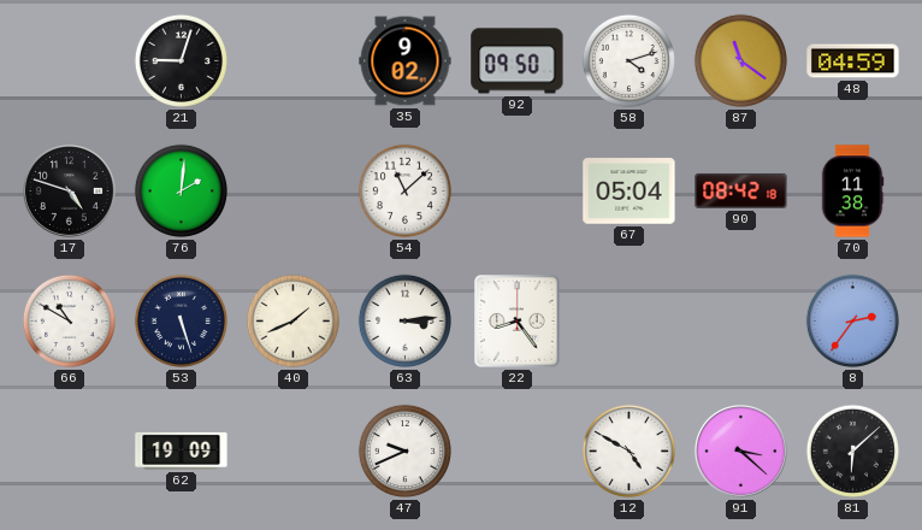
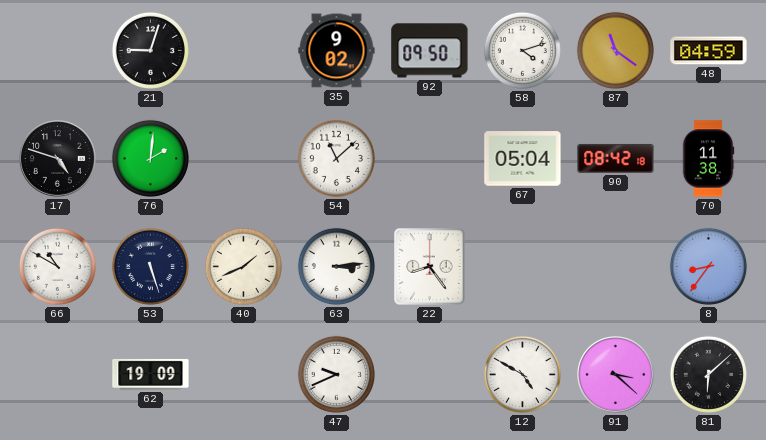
8: 2:36 -> 8:36
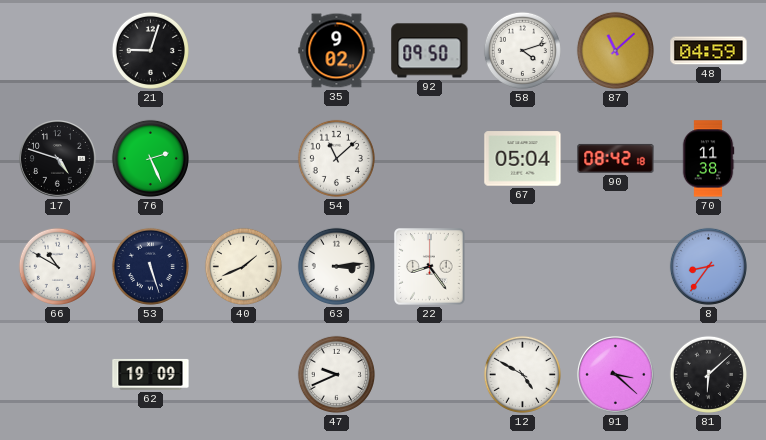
87: 11:21 -> 11:08
76: 2:01 -> 2:26
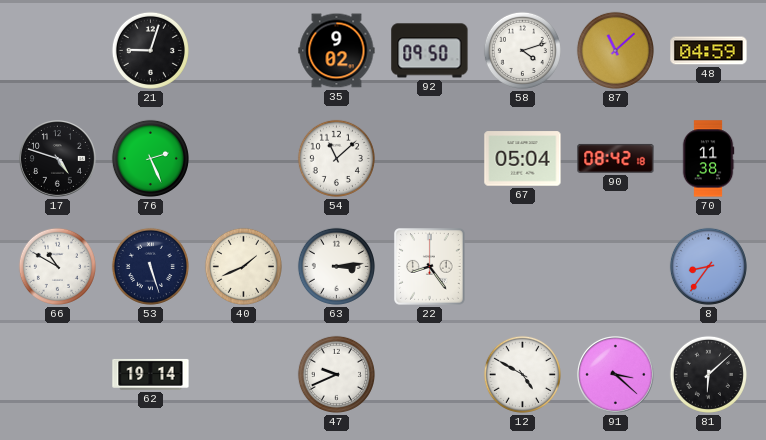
62: 19:09 -> 19:14
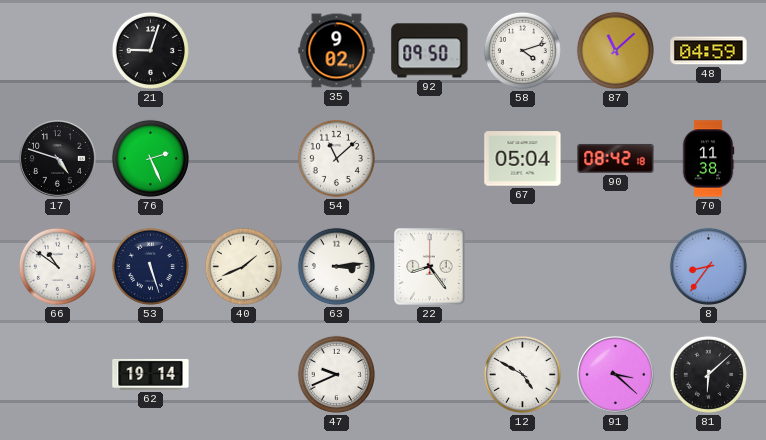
66: 10:50 -> 10:51
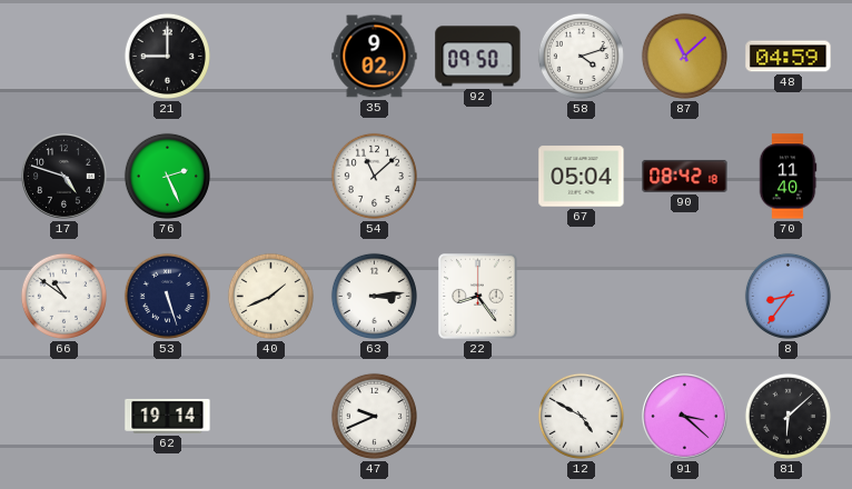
21: 9:03 -> 9:00
70: 11:38 -> 11:40
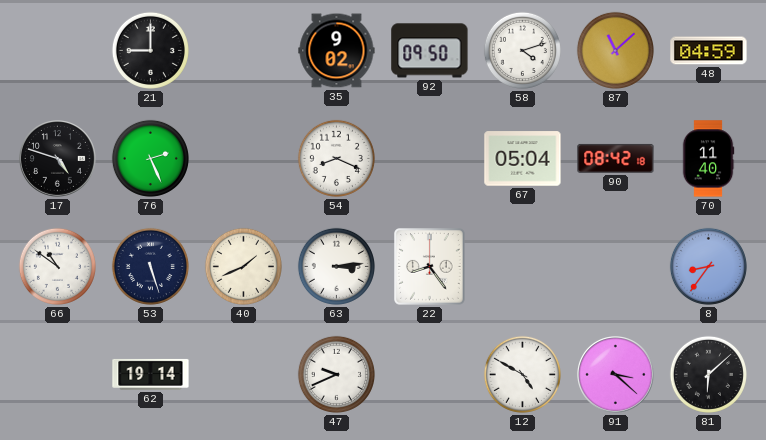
54: 11:08 -> 8:19
